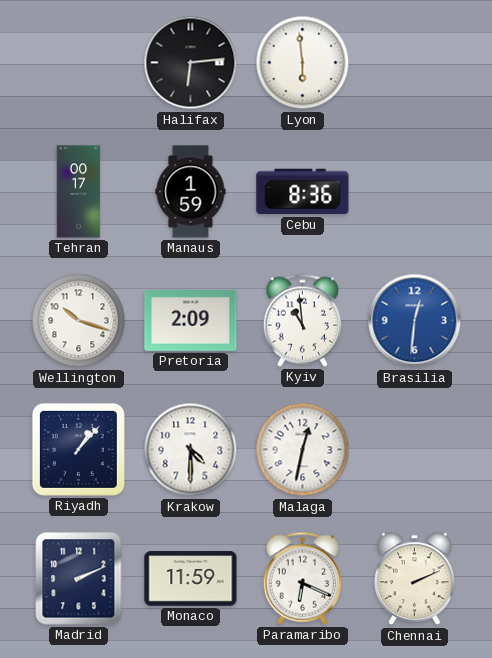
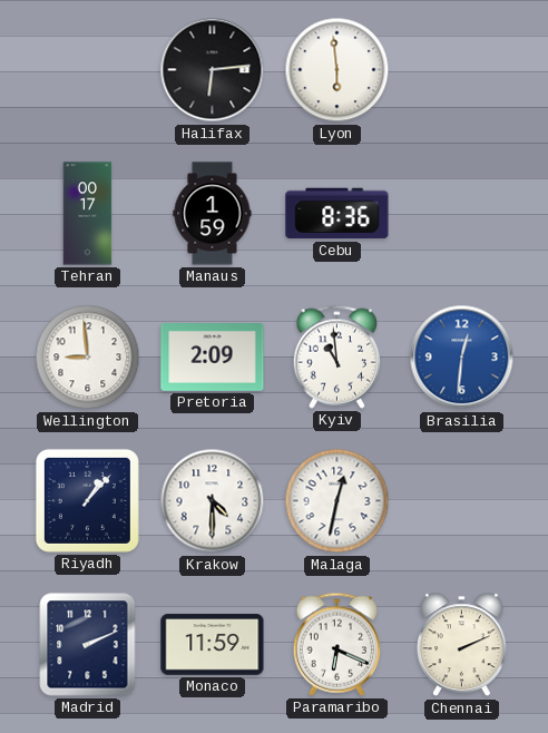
Wellington: 10:18 -> 8:59
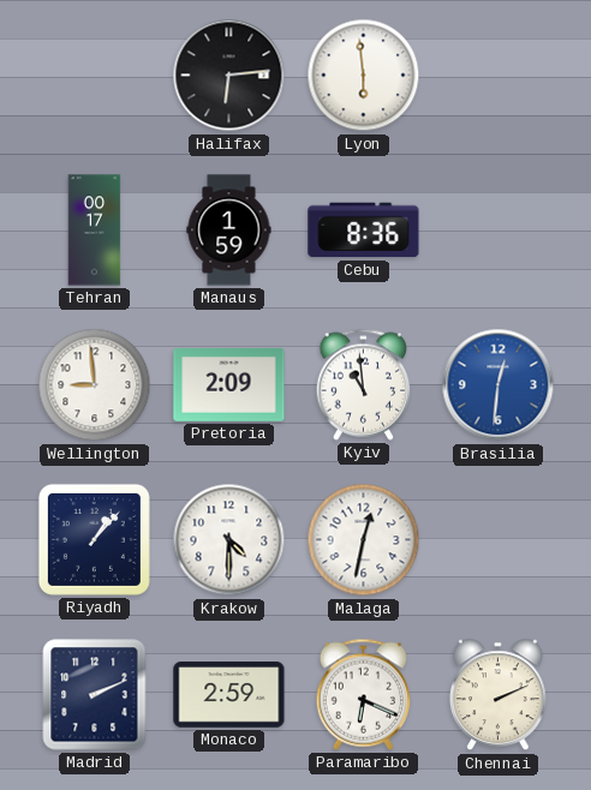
Monaco: 11:59 -> 2:59
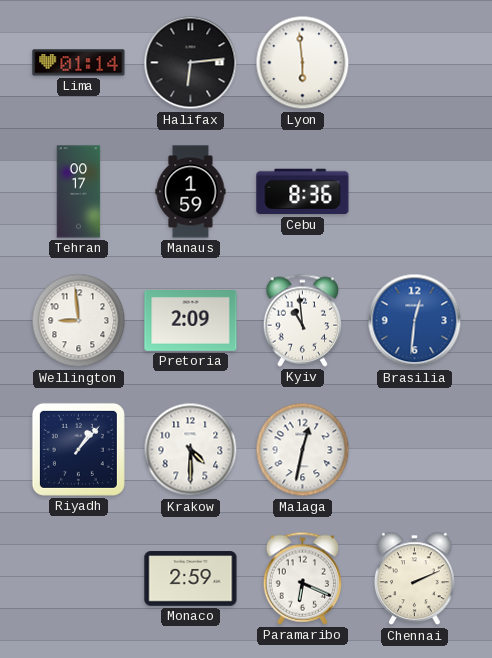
Lima: none -> 01:14
Madrid: 2:11 -> none
